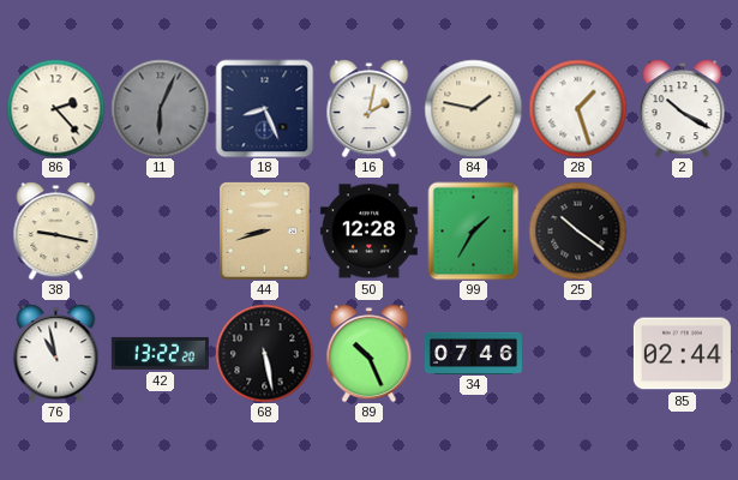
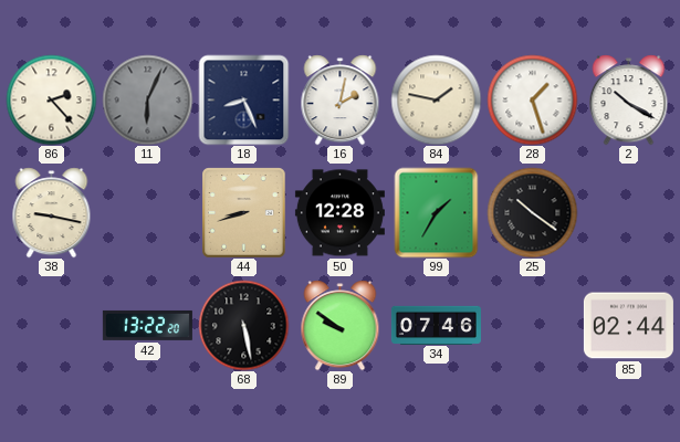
76: 10:58 -> none
89: 10:26 -> 9:51
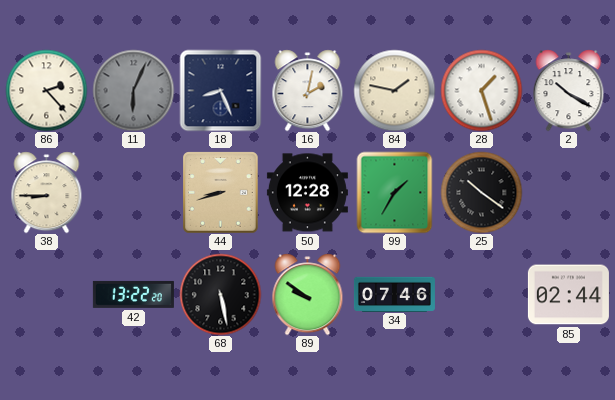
38: 9:17 -> 8:45
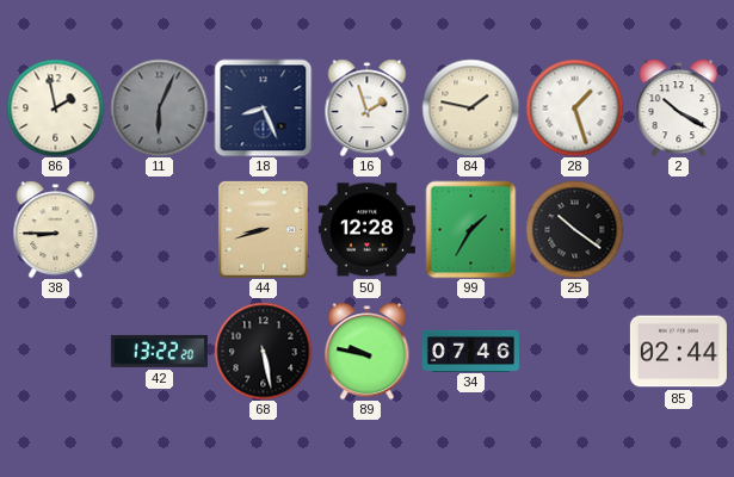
86: 2:23 -> 1:58
16: 2:02 -> 1:57
89: 9:51 -> 9:47
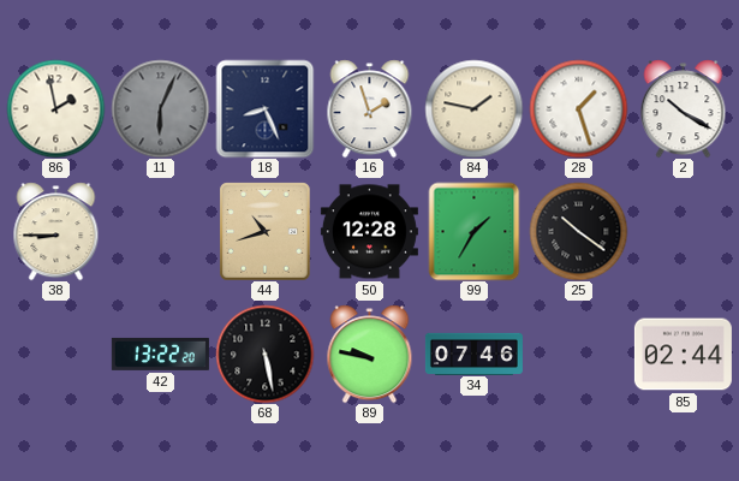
44: 8:42 -> 10:42
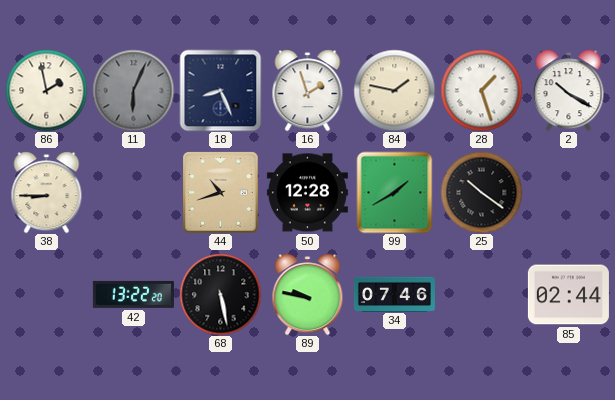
99: 1:35 -> 1:40
